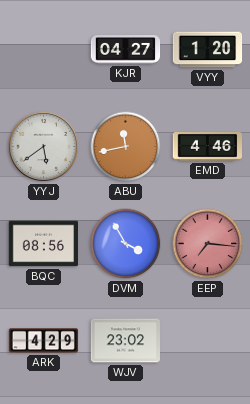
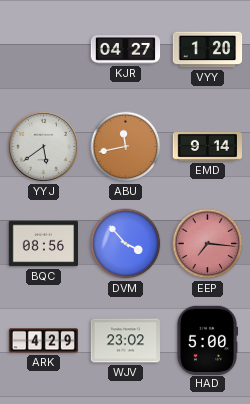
EMD: 4:46 -> 9:14
DVM: 3:55 -> 3:53
HAD: none -> 5:00
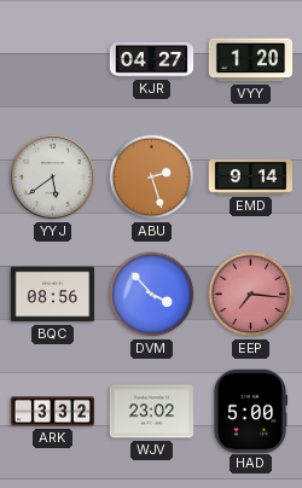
ABU: 11:43 -> 2:27
ARK: 4:29 -> 3:32
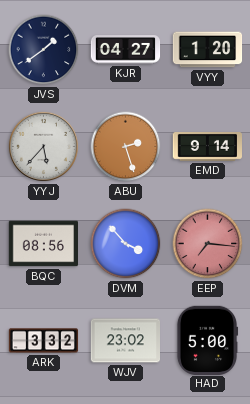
JVS: none -> 1:39
YYJ: 5:39 -> 5:37
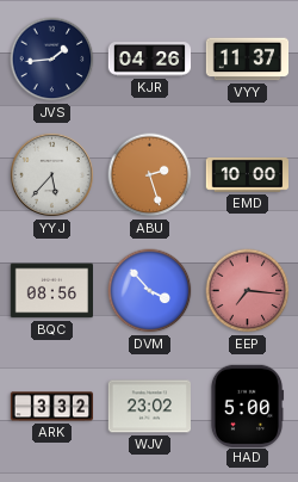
JVS: 1:39 -> 1:44
KJR: 04:27 -> 04:26
VYY: 1:20 -> 11:37
EMD: 9:14 -> 10:00
